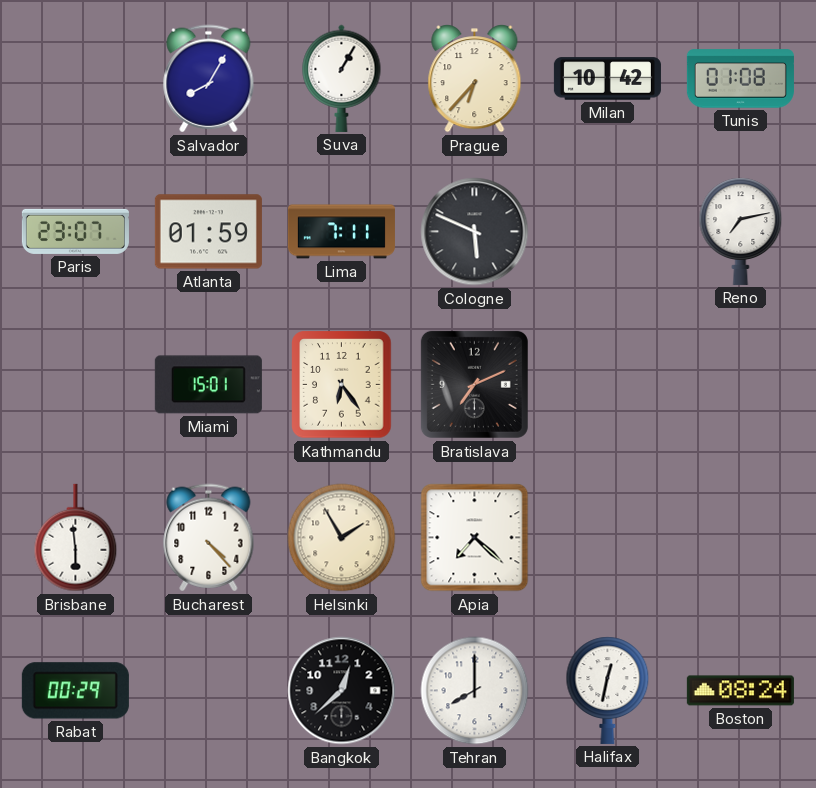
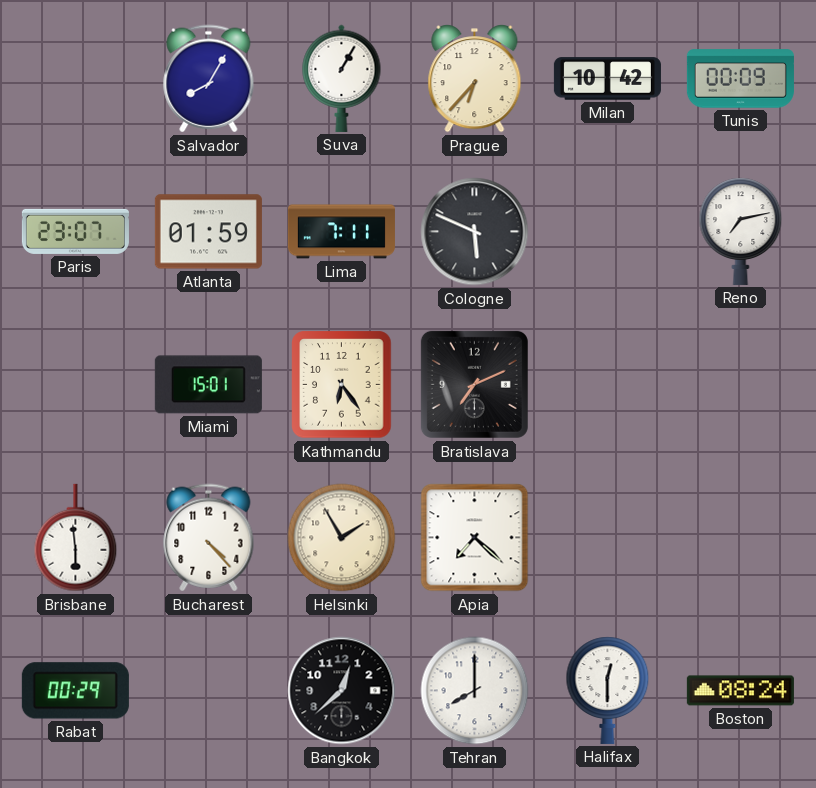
Tunis: 01:08 -> 00:09
Halifax: 12:32 -> 12:30
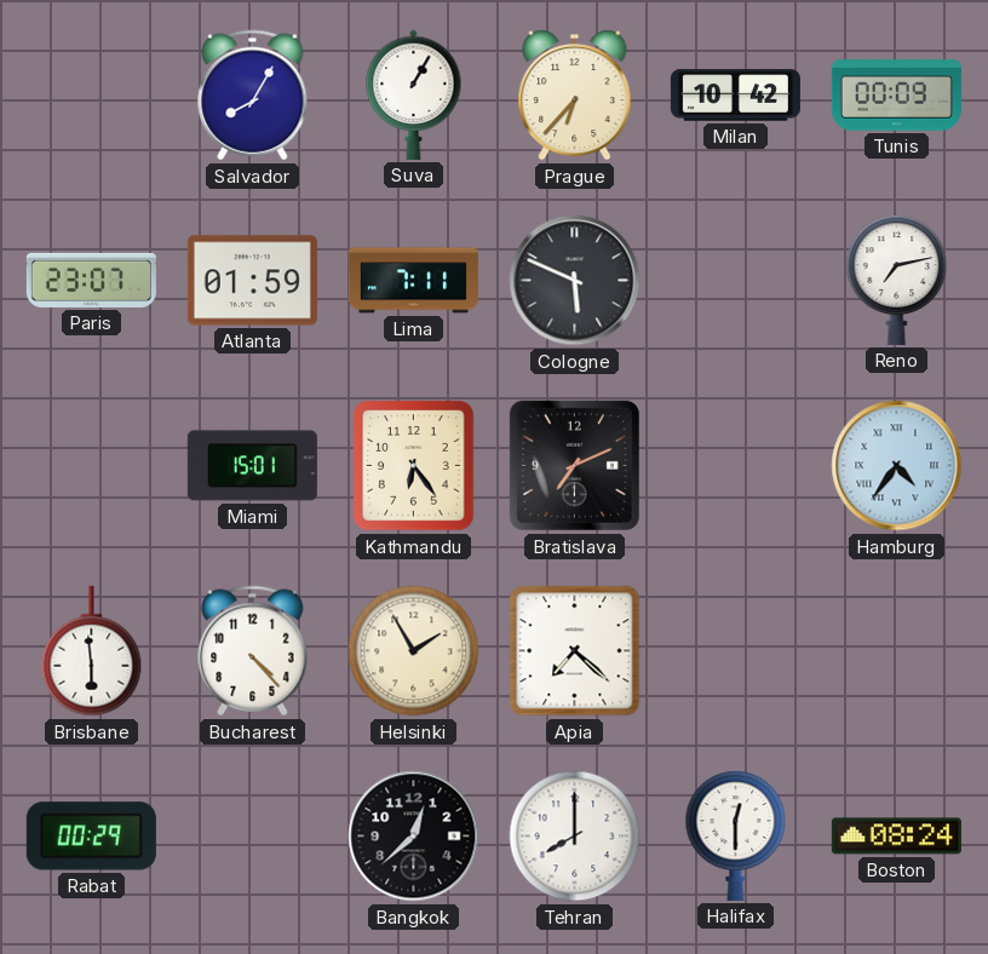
Hamburg: none -> 4:36
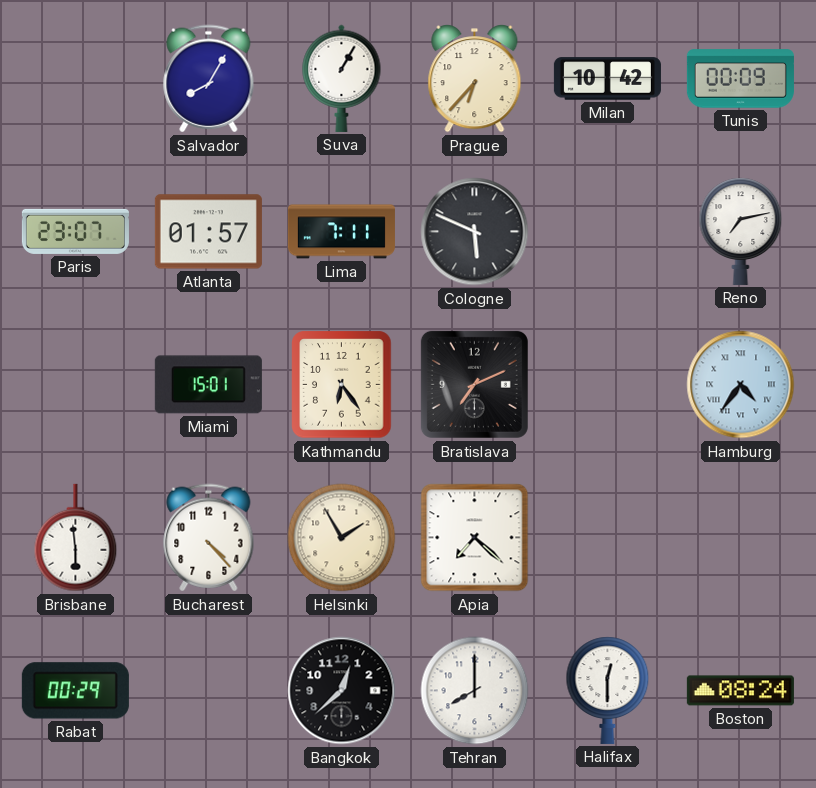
Atlanta: 01:59 -> 01:57
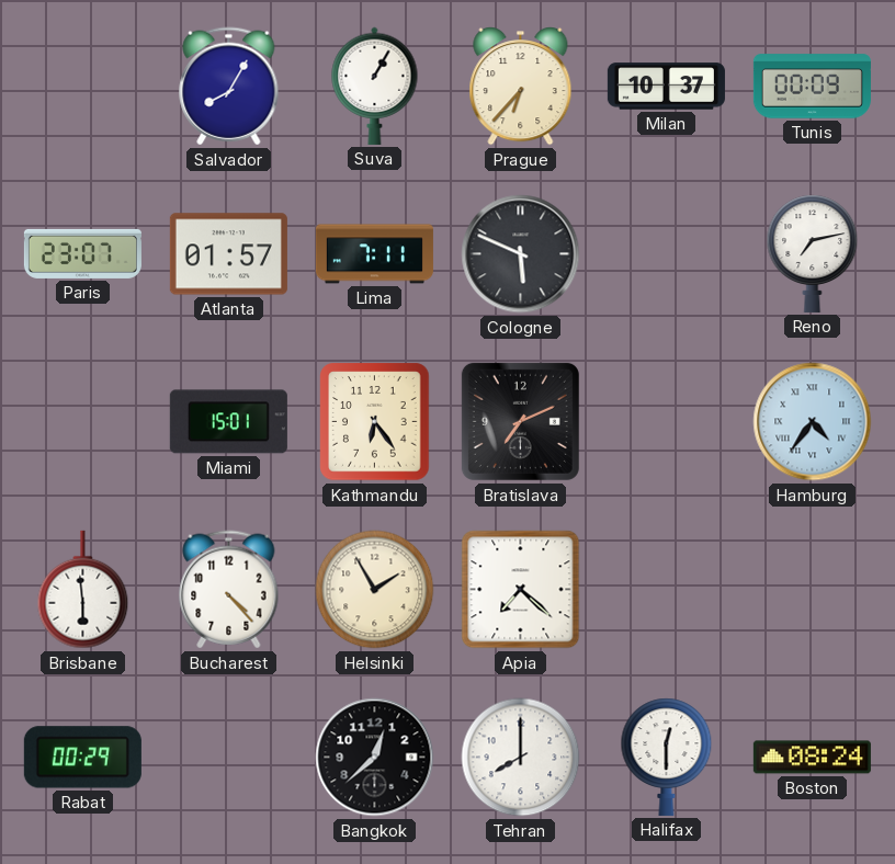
Milan: 10:42 -> 10:37
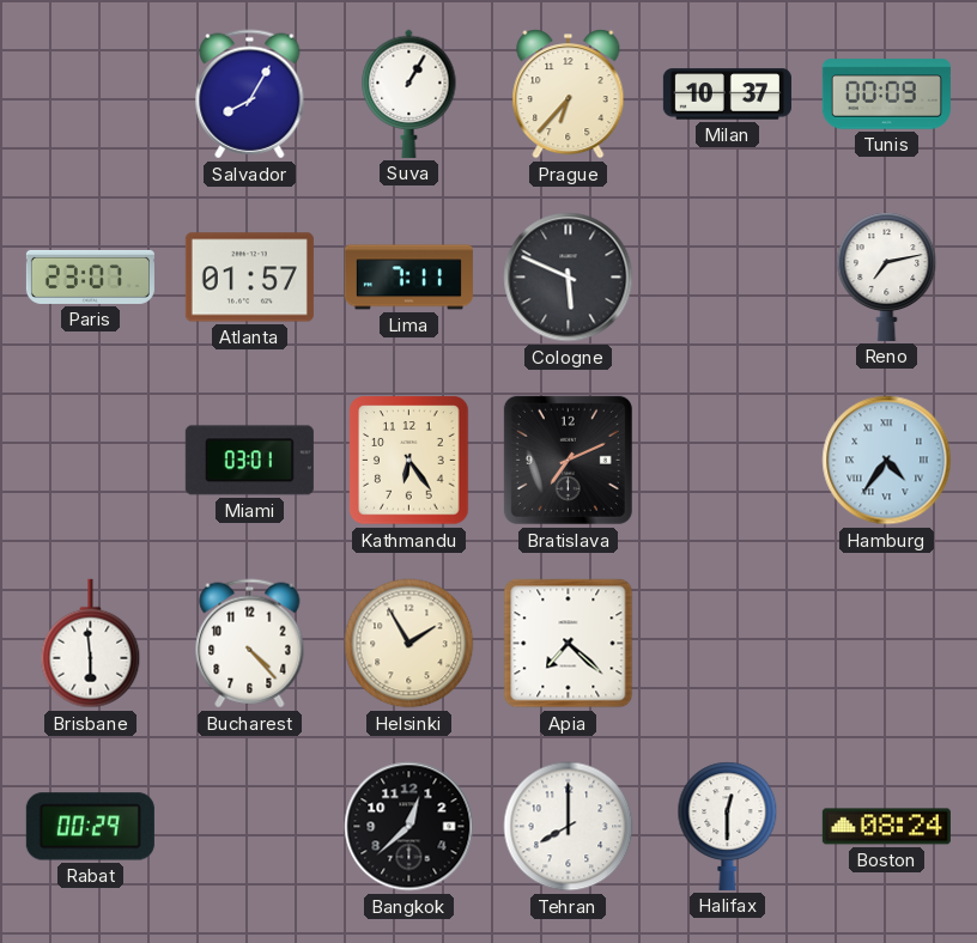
Miami: 15:01 -> 03:01
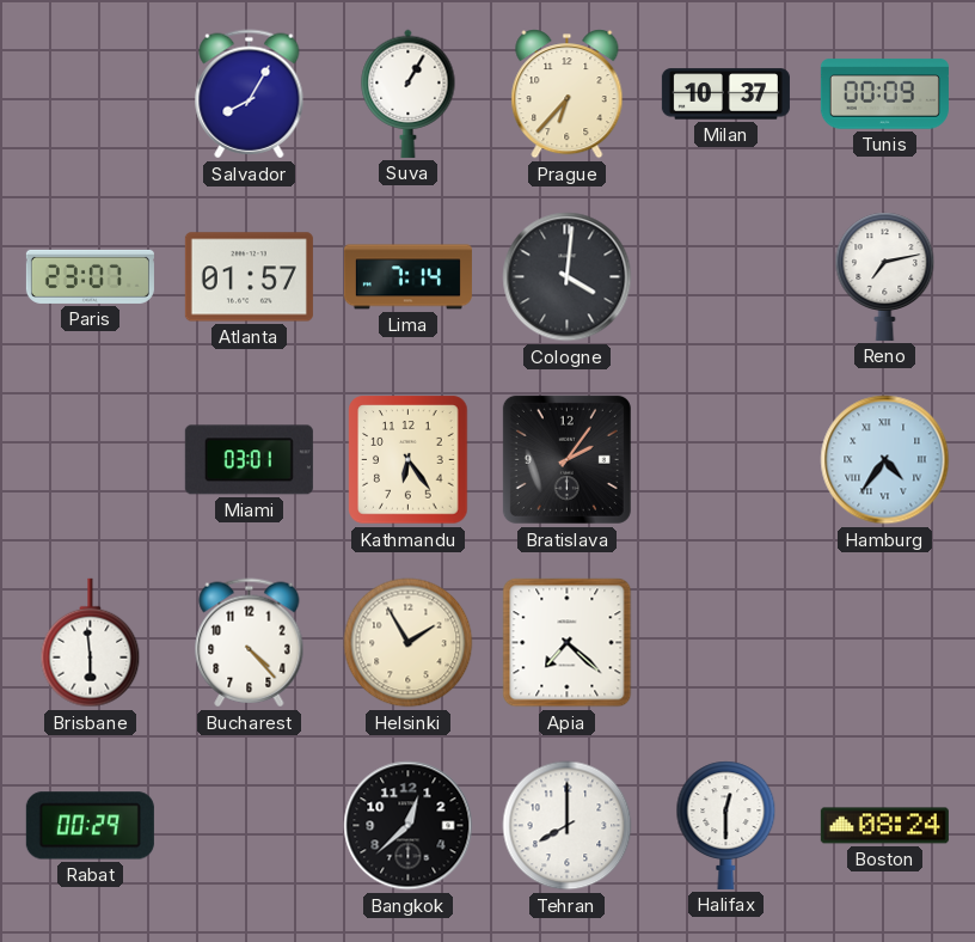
Lima: 7:11 -> 7:14
Cologne: 5:49 -> 4:01
Bratislava: 7:11 -> 2:06
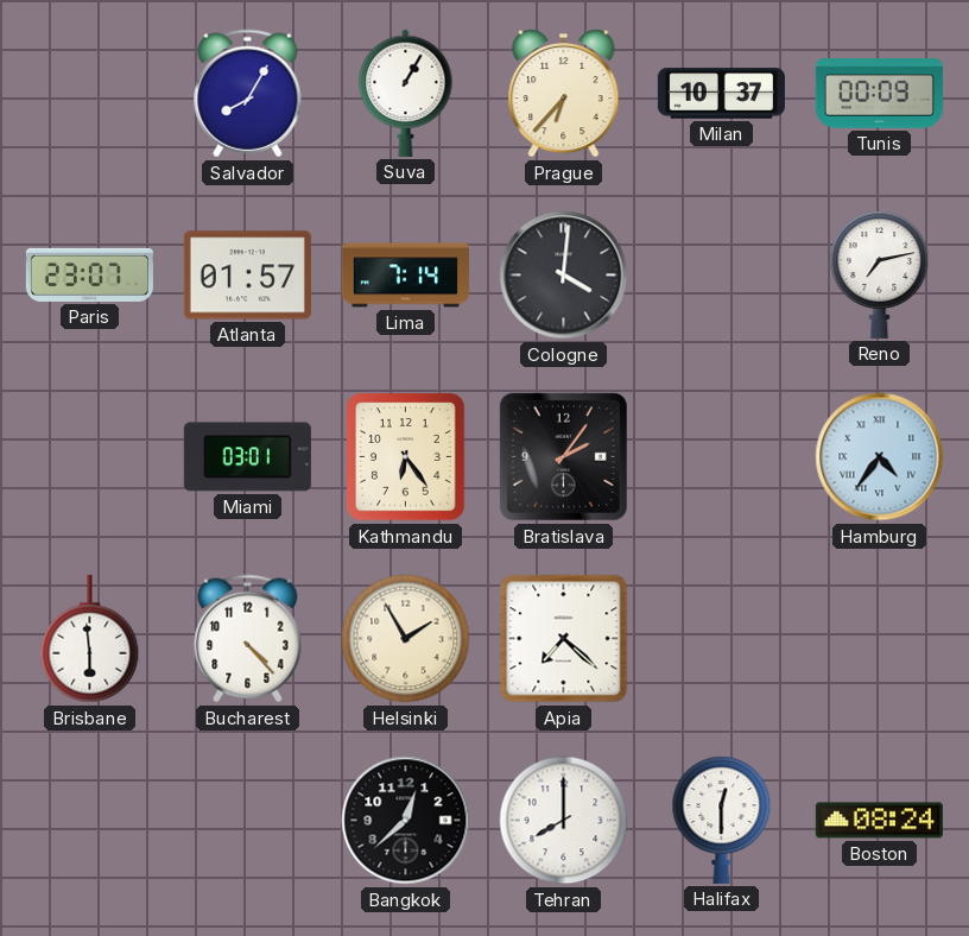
Rabat: 00:29 -> none
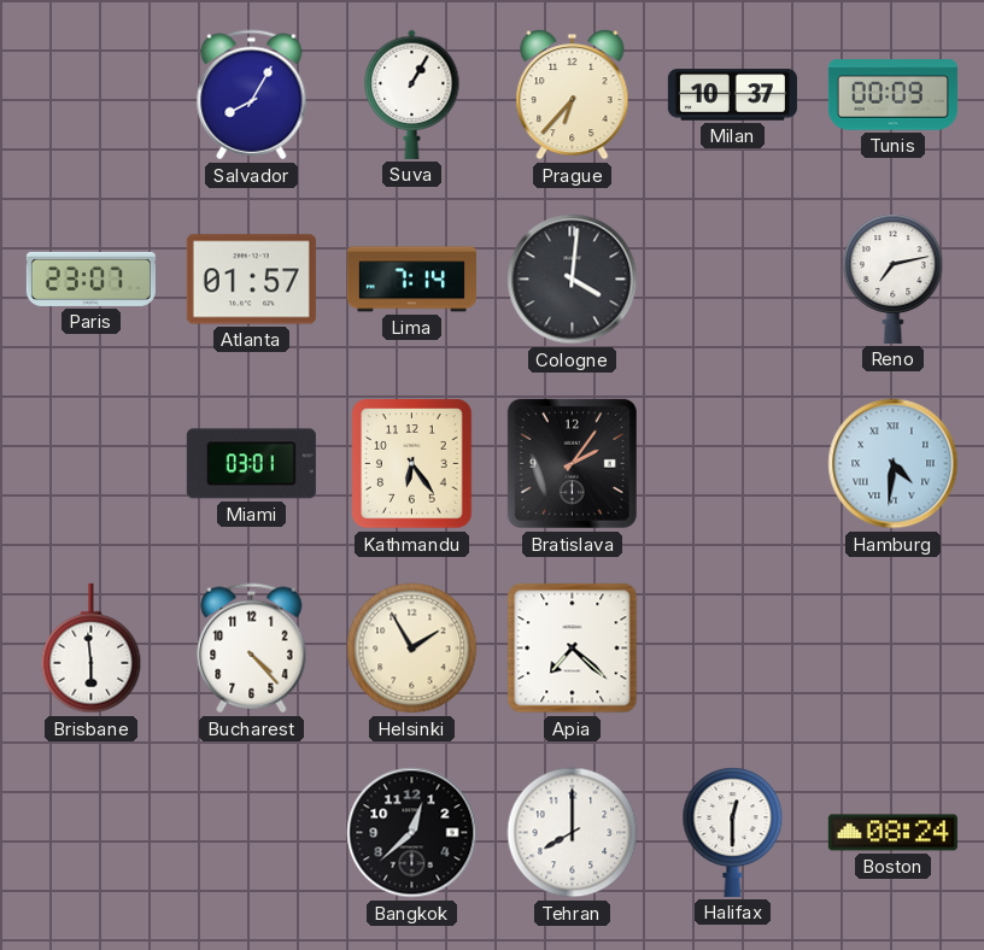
Hamburg: 4:36 -> 4:31
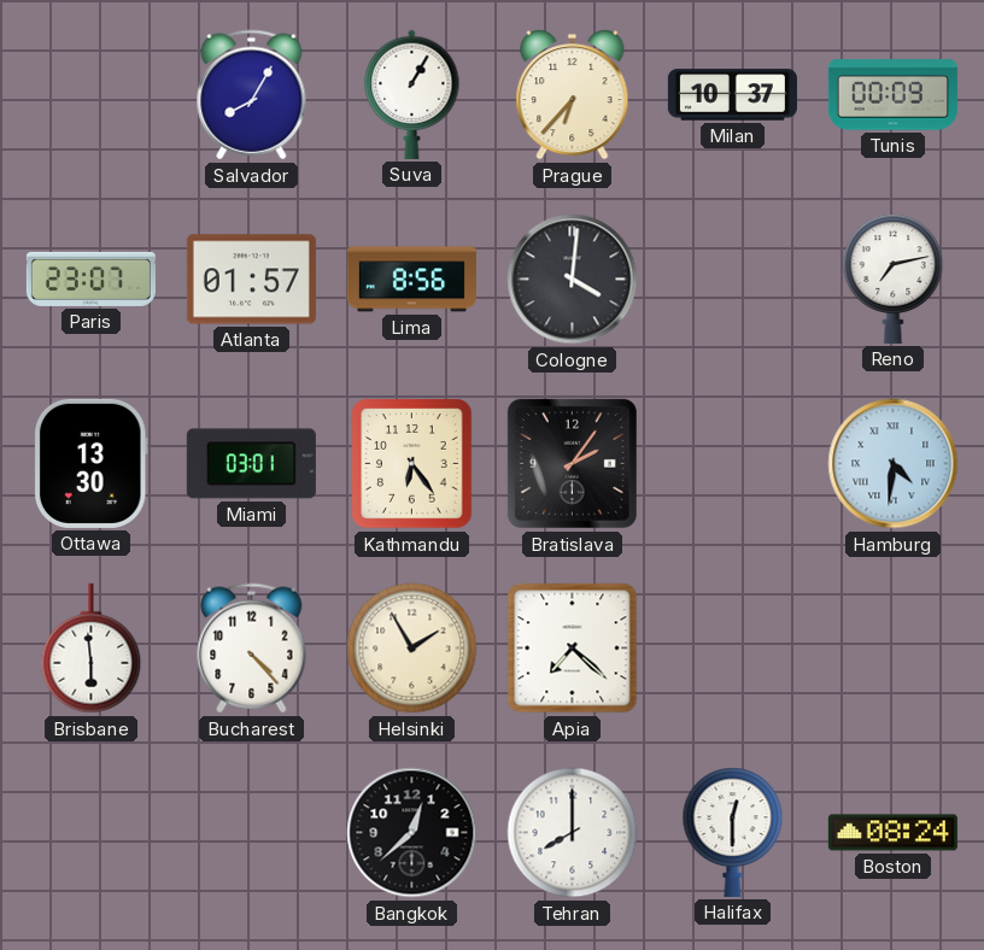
Lima: 7:14 -> 8:56
Ottawa: none -> 13:30
